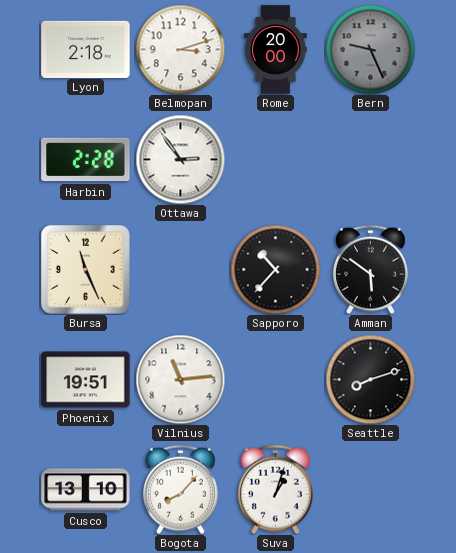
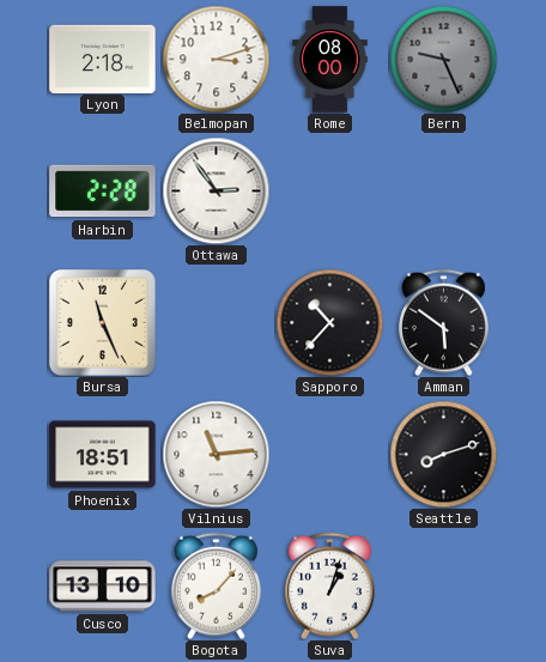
Rome: 20:00 -> 08:00
Phoenix: 19:51 -> 18:51
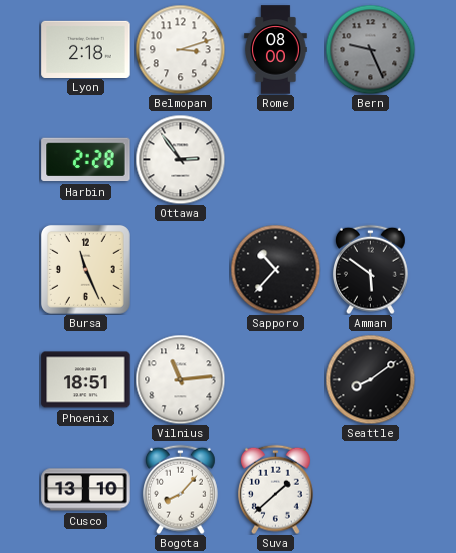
Seattle: 8:12 -> 8:09
Suva: 1:03 -> 1:38
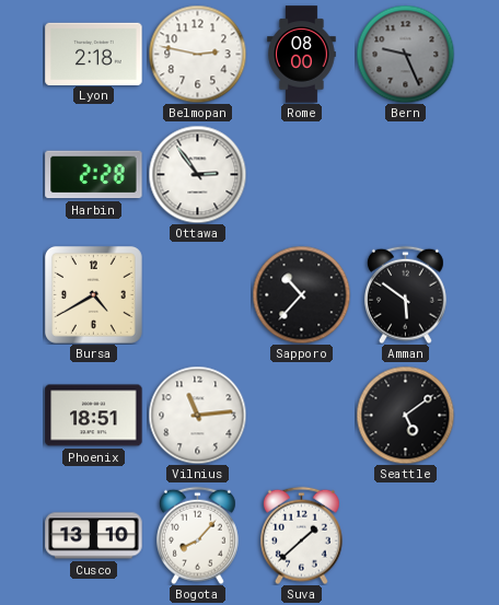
Belmopan: 3:12 -> 2:47
Bursa: 11:26 -> 4:40
Seattle: 8:09 -> 5:09
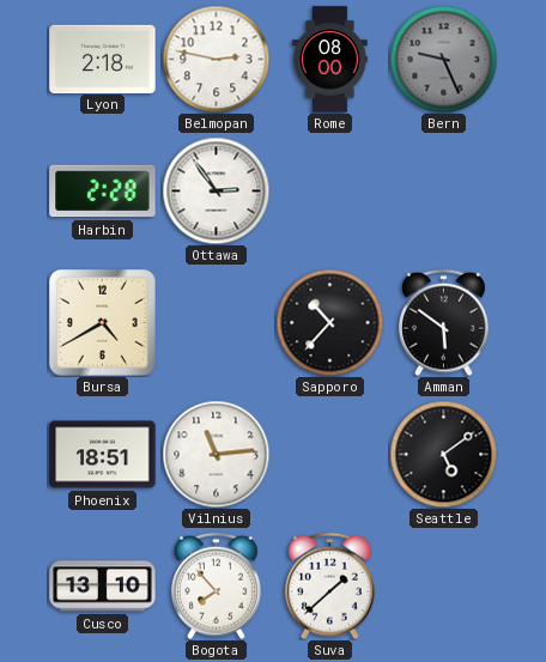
Bogota: 8:07 -> 7:53
